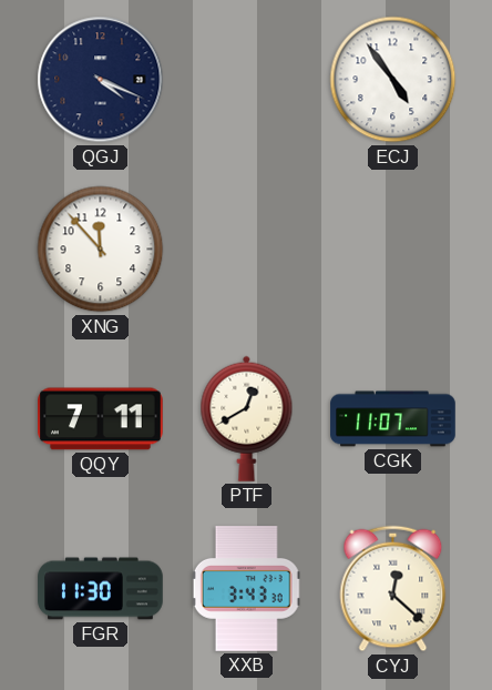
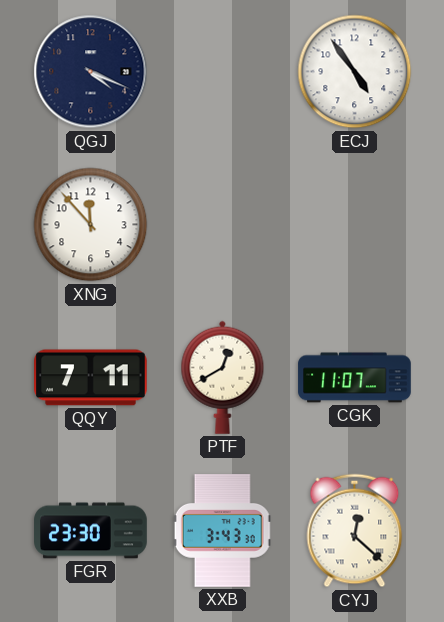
FGR: 11:30 -> 23:30
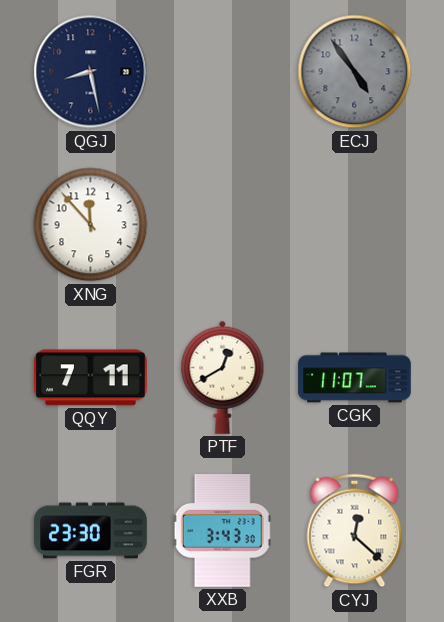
QGJ: 4:19 -> 8:28
ECJ dial: white -> grey
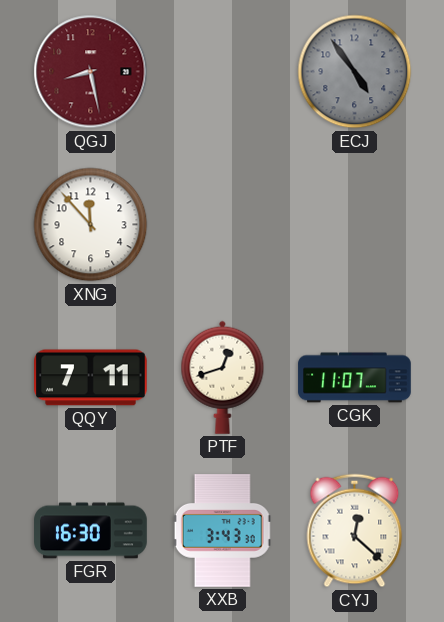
QGJ dial: navy -> burgundy
PTF: 12:40 -> 12:42
FGR: 23:30 -> 16:30
